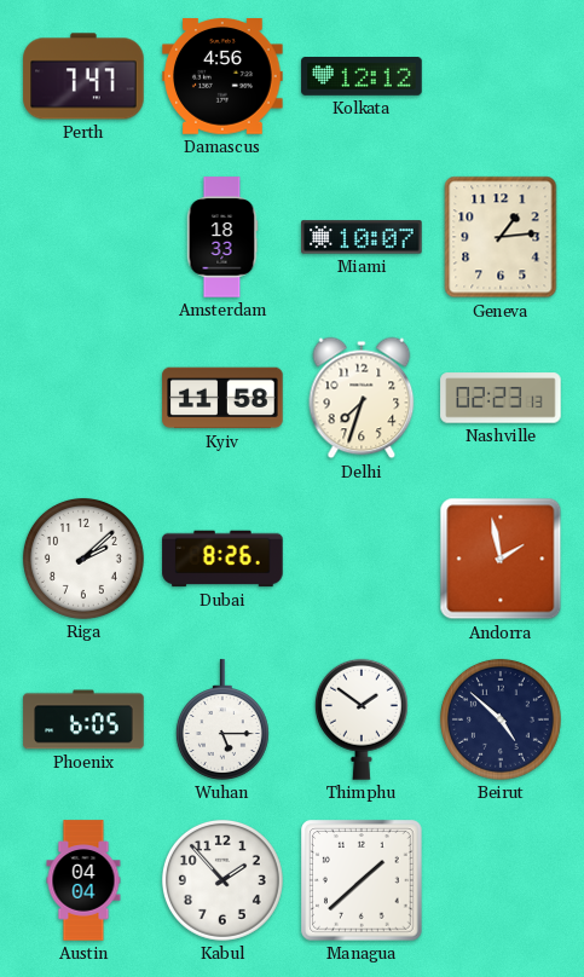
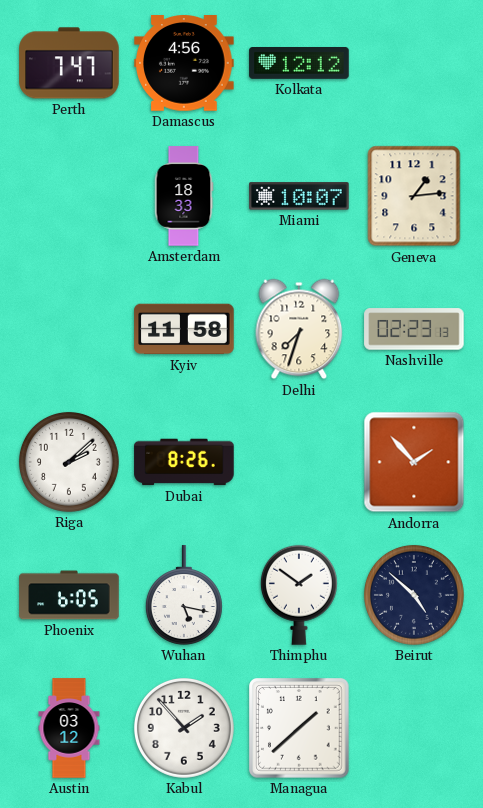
Andorra: 1:58 -> 1:53
Wuhan: 5:15 -> 5:17
Austin: 04:04 -> 03:12
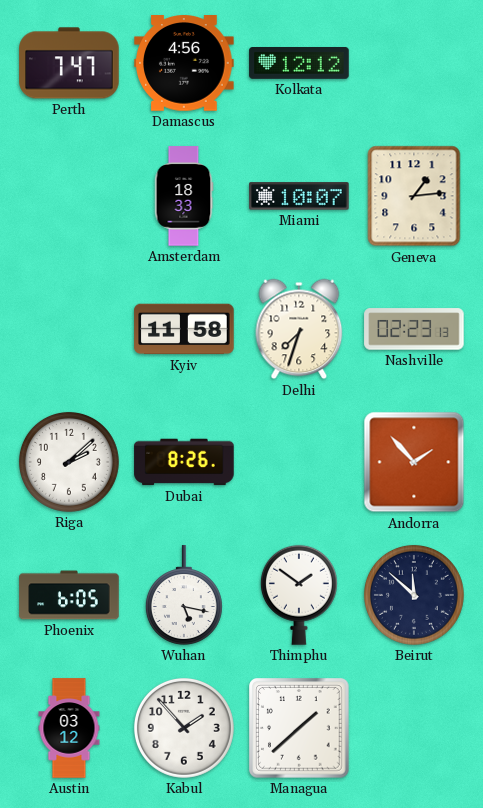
Beirut: 4:52 -> 11:52
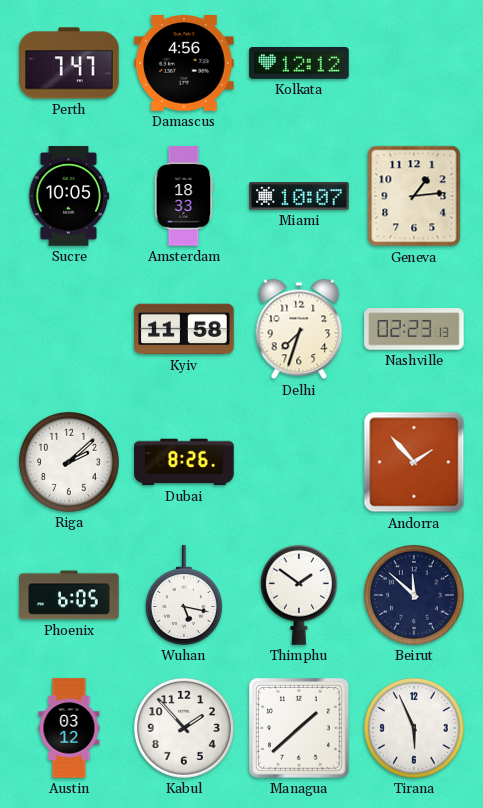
Sucre: none -> 10:05
Tirana: none -> 5:56
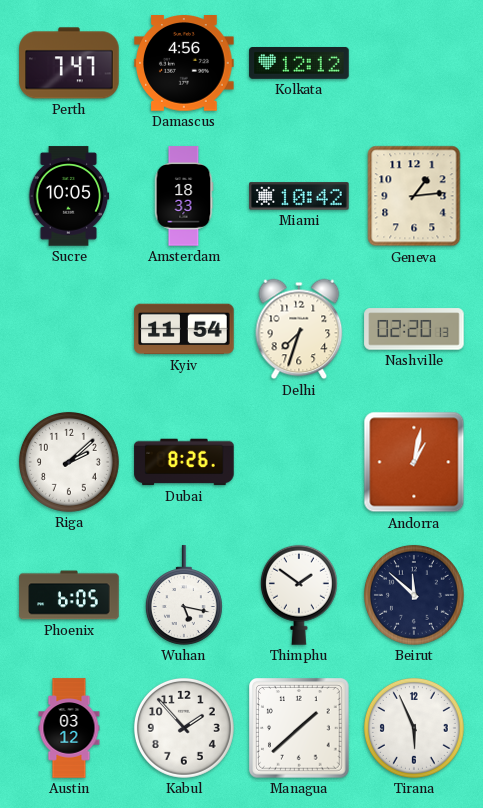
Miami: 10:07 -> 10:42
Kyiv: 11:58 -> 11:54
Nashville: 02:23 -> 02:20
Andorra: 1:53 -> 1:02
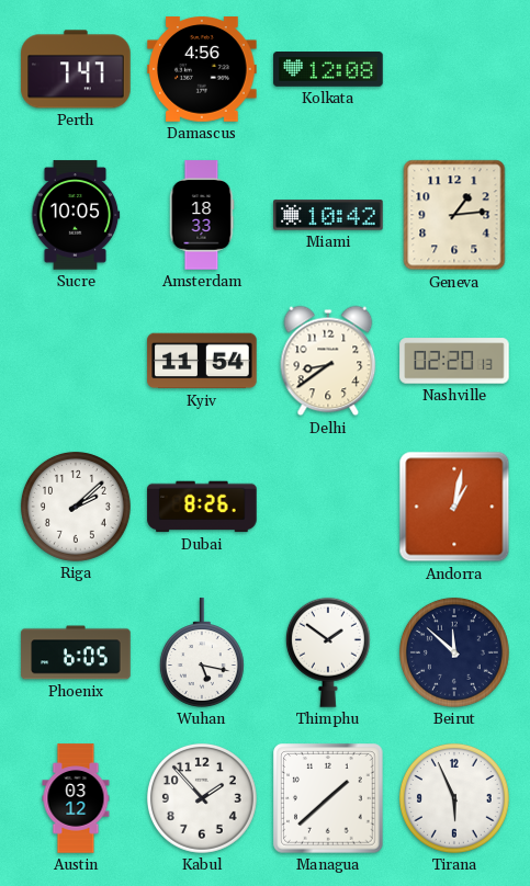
Kolkata: 12:12 -> 12:08
Delhi: 7:33 -> 8:39
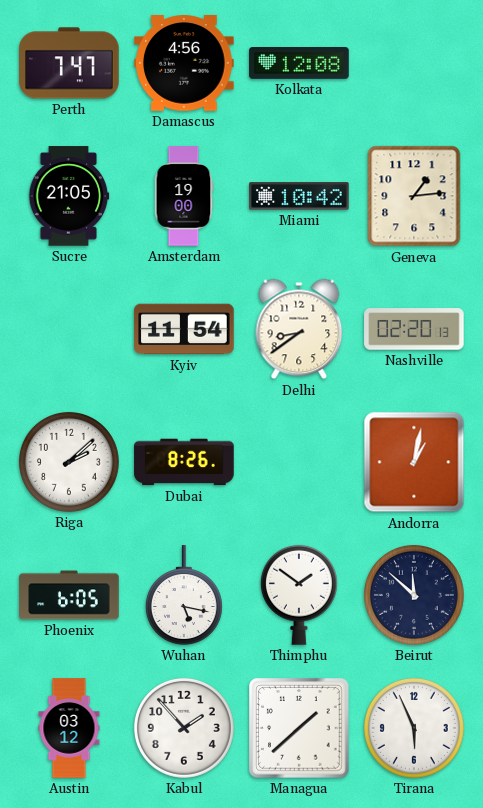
Sucre: 10:05 -> 21:05
Amsterdam: 18:33 -> 19:00
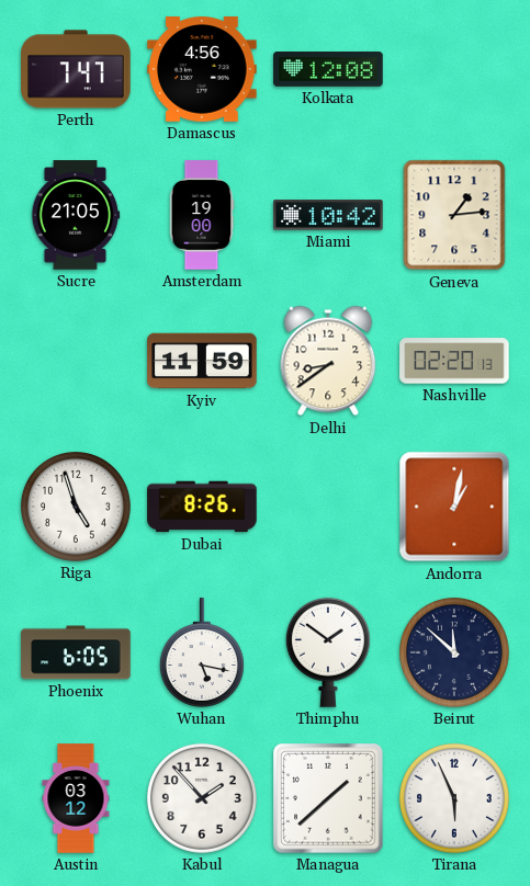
Kyiv: 11:54 -> 11:59
Riga: 2:08 -> 4:57
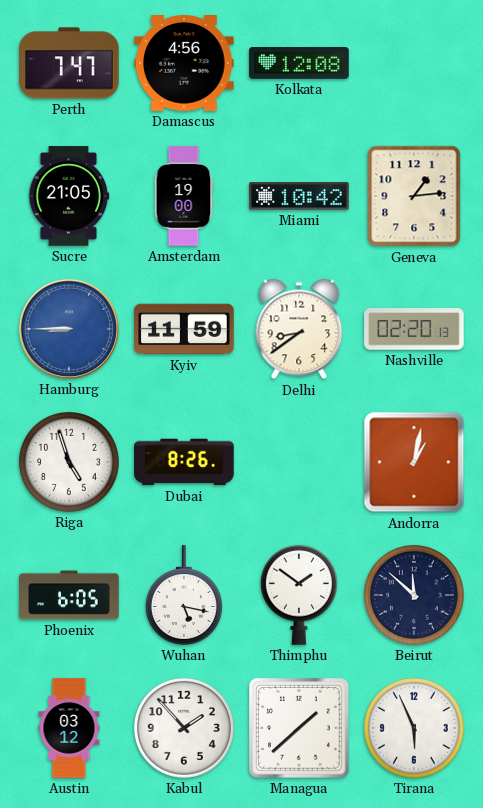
Hamburg: none -> 8:45
